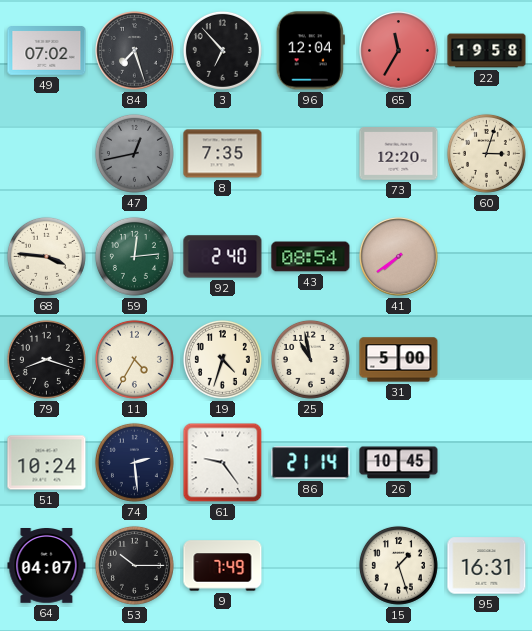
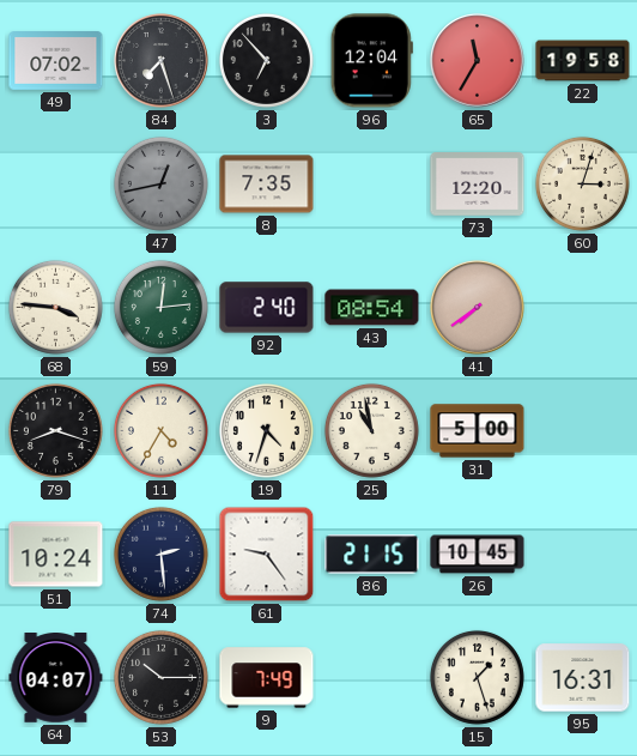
86: 21:14 -> 21:15
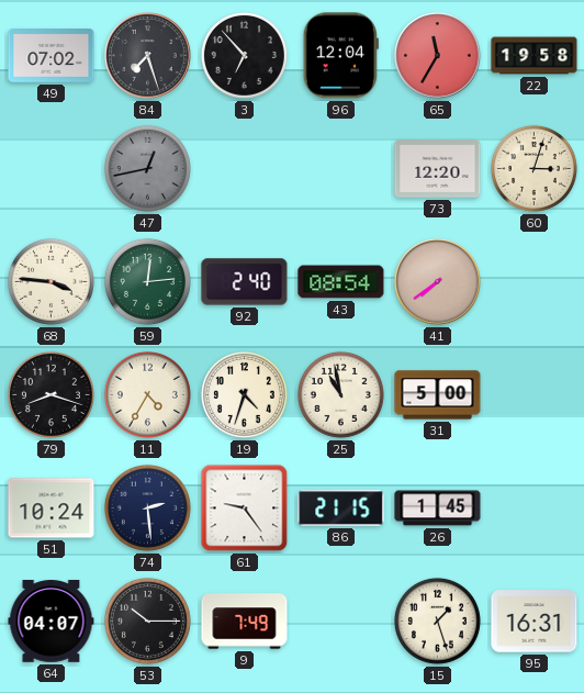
8: 7:35 -> none
26: 10:45 -> 1:45
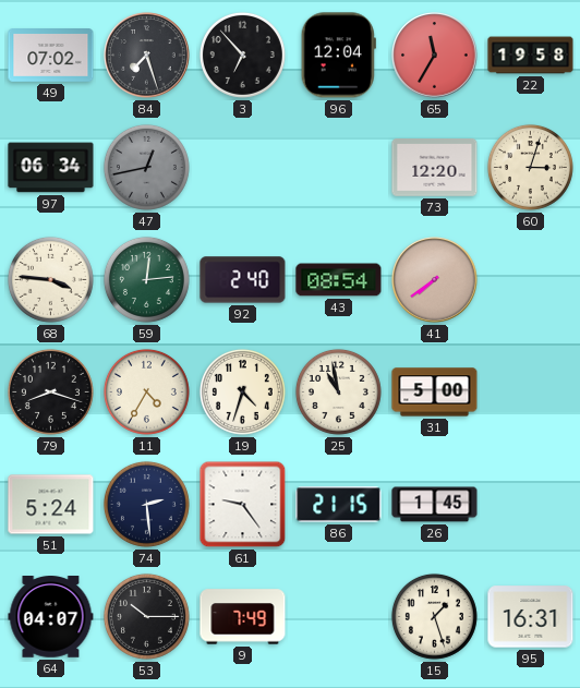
97: none -> 06:34
51: 10:24 -> 5:24
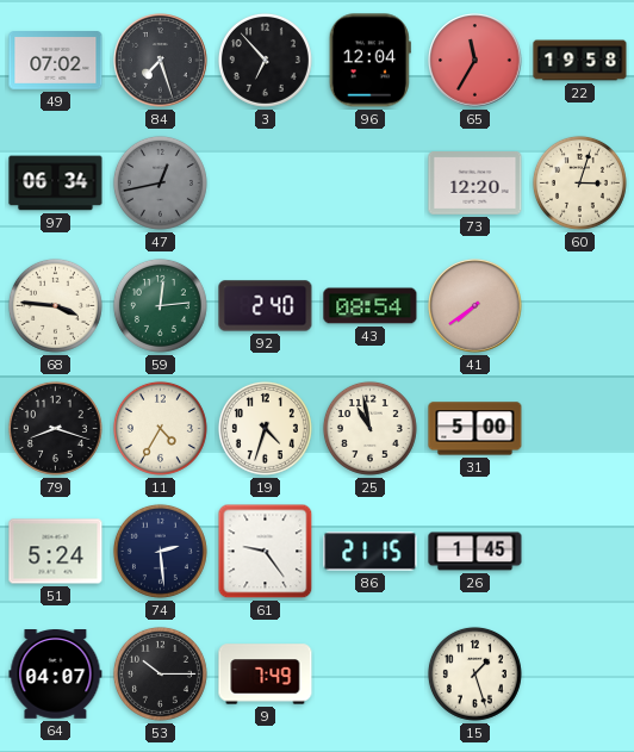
95: 16:31 -> none
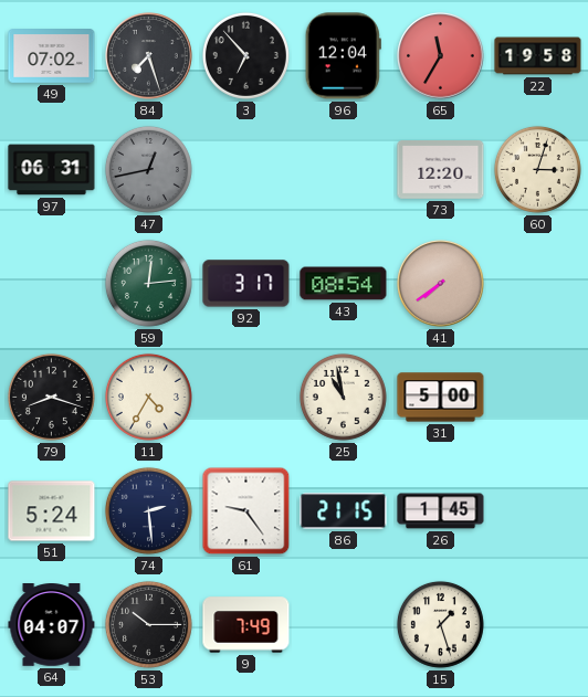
97: 06:34 -> 06:31
68: 3:46 -> none
92: 2:40 -> 3:17
19: 4:33 -> none
